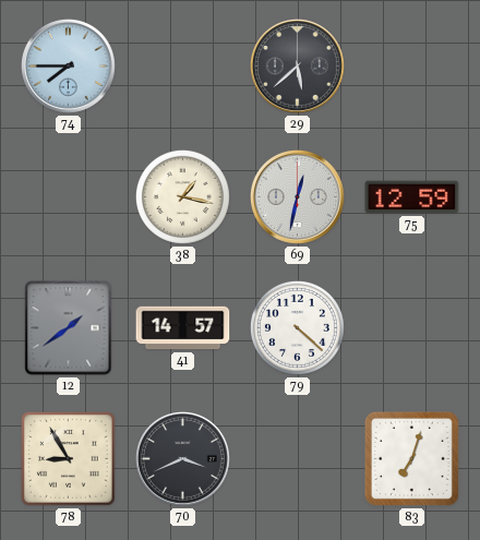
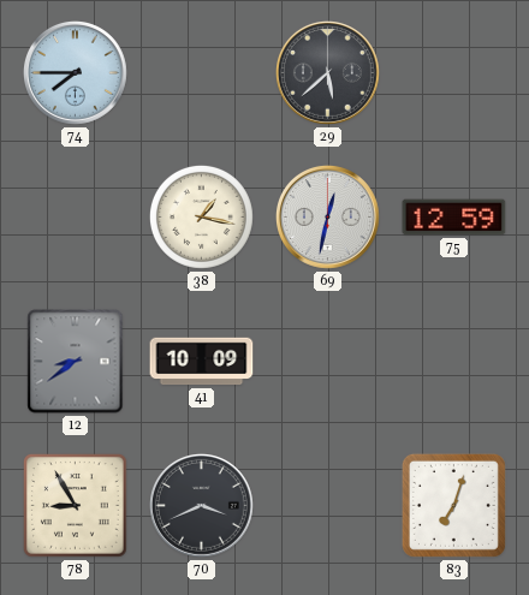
12: 1:39 -> 8:39
41: 14:57 -> 10:09
79: 4:22 -> none
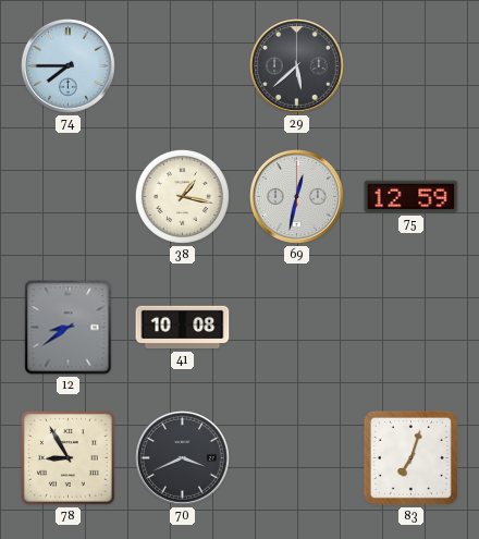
41: 10:09 -> 10:08
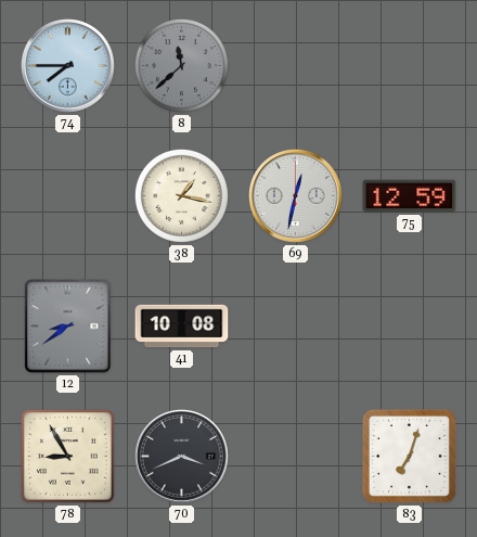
8: none -> 11:38
29: 5:38 -> none
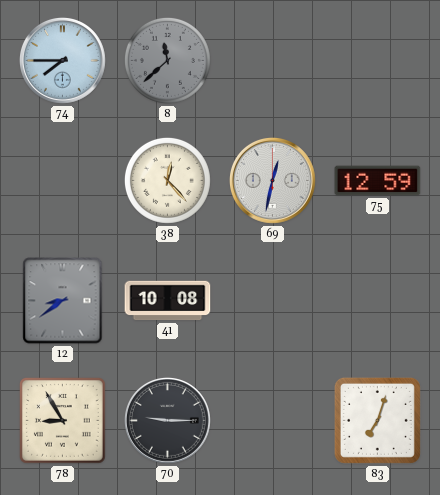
38: 1:17 -> 12:23
70: 3:41 -> 9:15
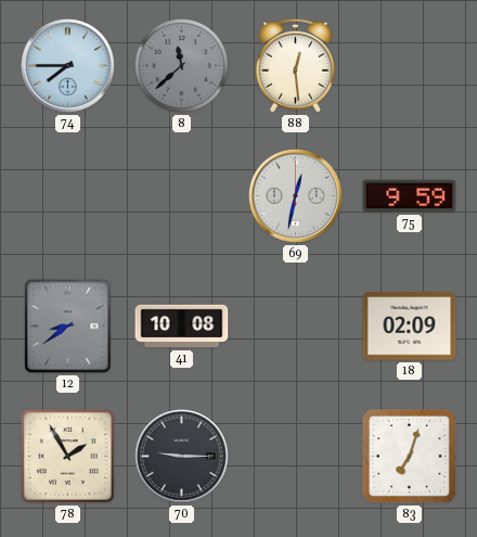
88: none -> 12:29
38: 12:23 -> none
75: 12:59 -> 9:59
18: none -> 02:09
78: 8:55 -> 1:55
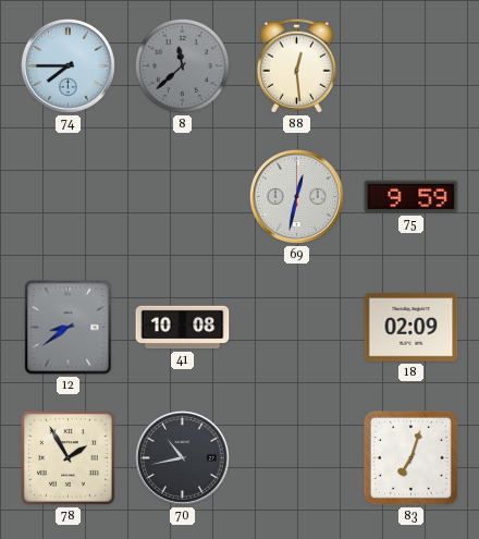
70: 9:15 -> 10:43
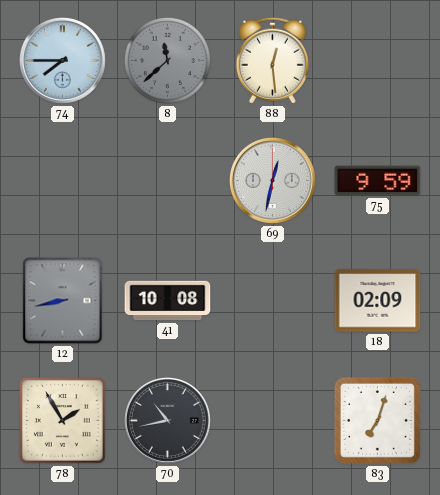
12: 8:39 -> 8:43
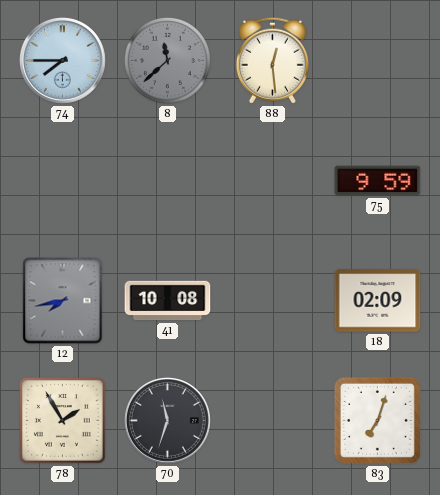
69: 12:32 -> none
12: 8:43 -> 7:43
70: 10:43 -> 11:33
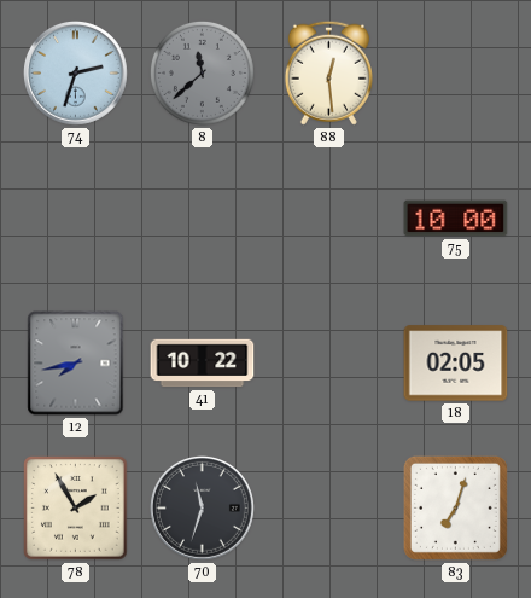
74: 7:45 -> 2:33
75: 9:59 -> 10:00
41: 10:08 -> 10:22
18: 02:09 -> 02:05
